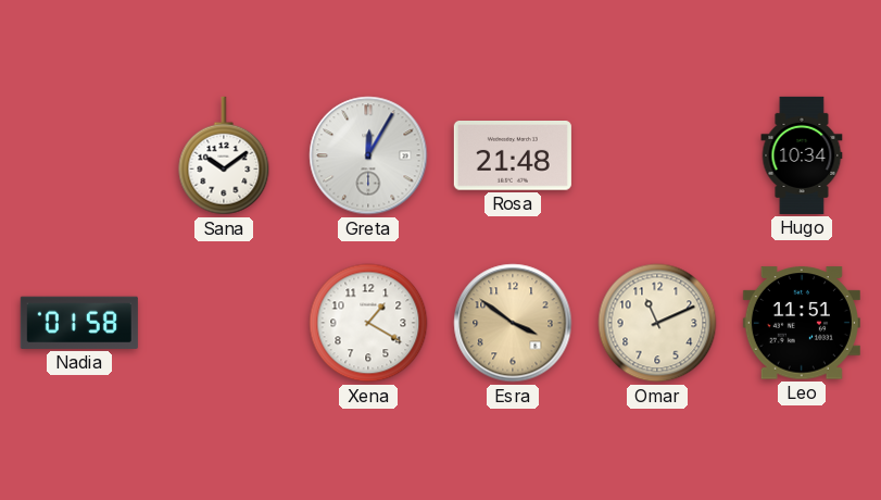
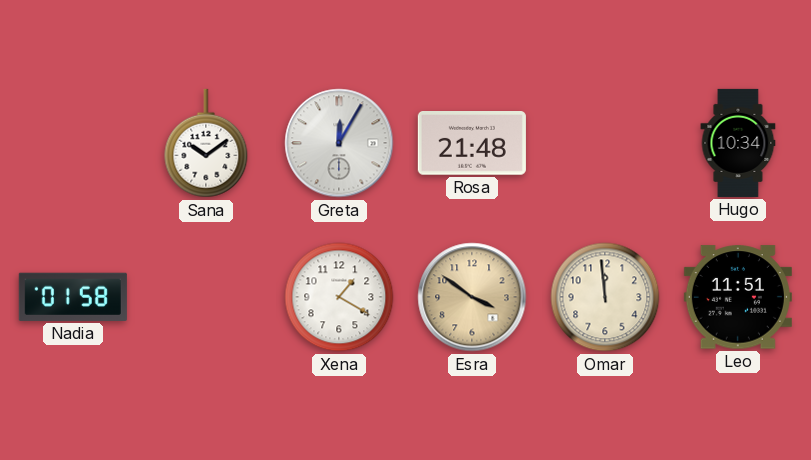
Omar: 11:11 -> 11:59
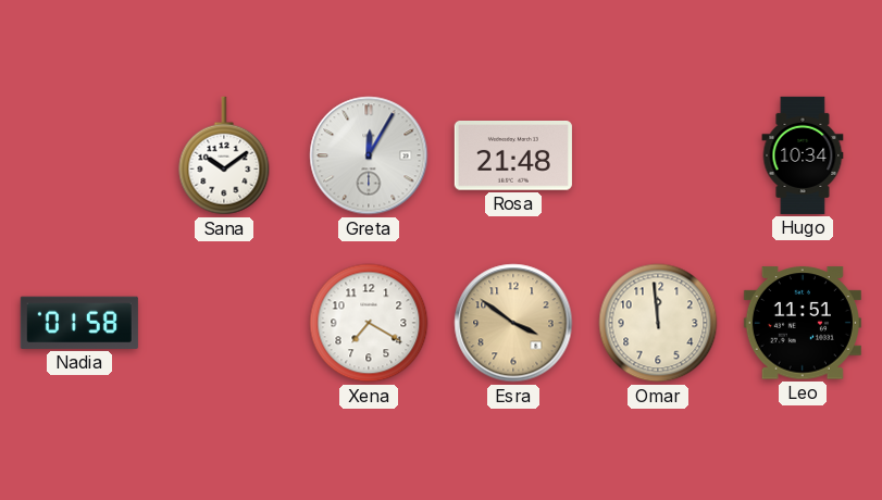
Xena: 1:20 -> 7:20
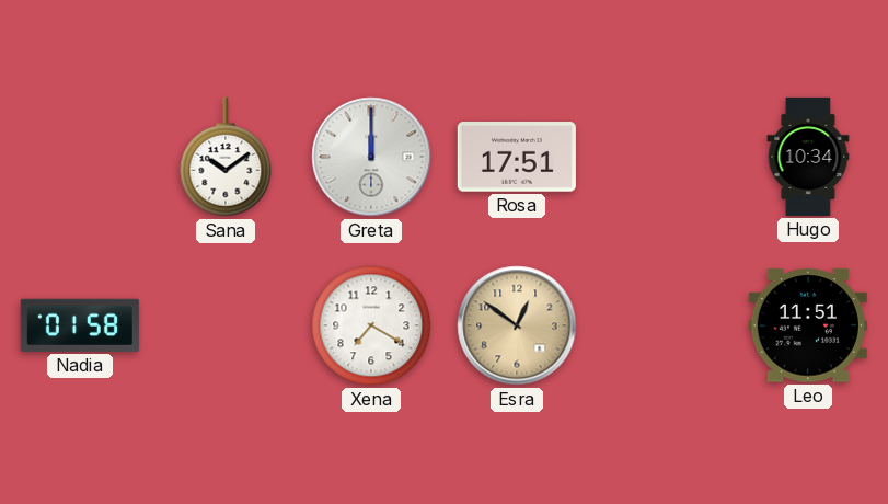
Greta: 12:05 -> 12:00
Rosa: 21:48 -> 17:51
Esra: 3:51 -> 12:51
Omar: 11:59 -> none
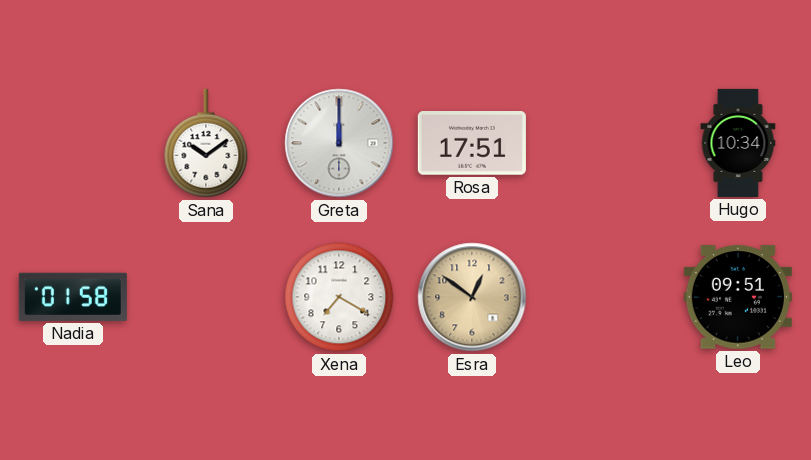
Leo: 11:51 -> 09:51
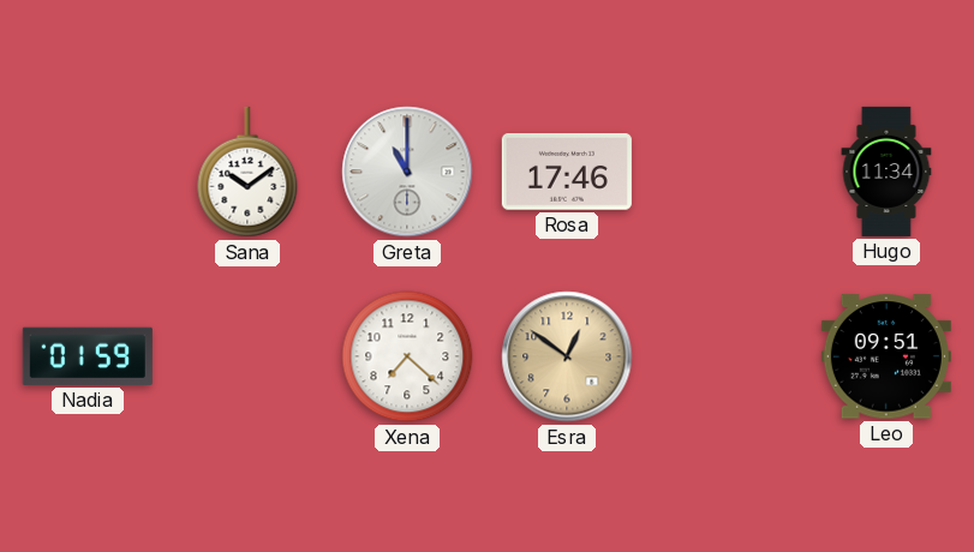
Greta: 12:00 -> 11:00
Rosa: 17:51 -> 17:46
Hugo: 10:34 -> 11:34
Nadia: 01:58 -> 01:59
Xena: 7:20 -> 7:22
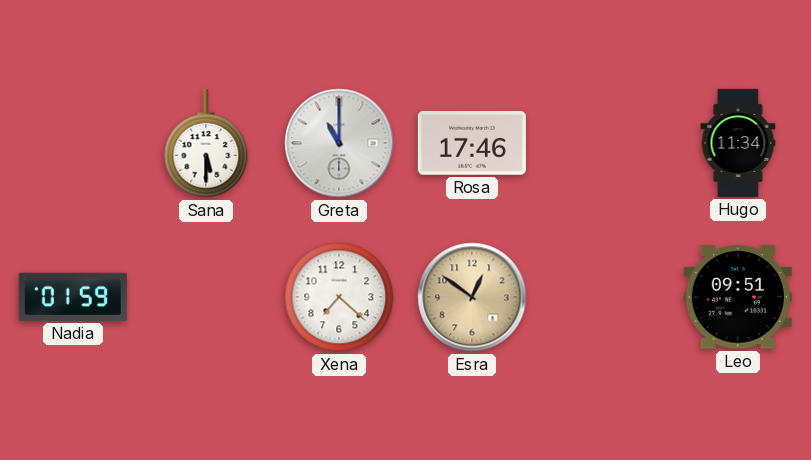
Sana: 10:09 -> 5:30
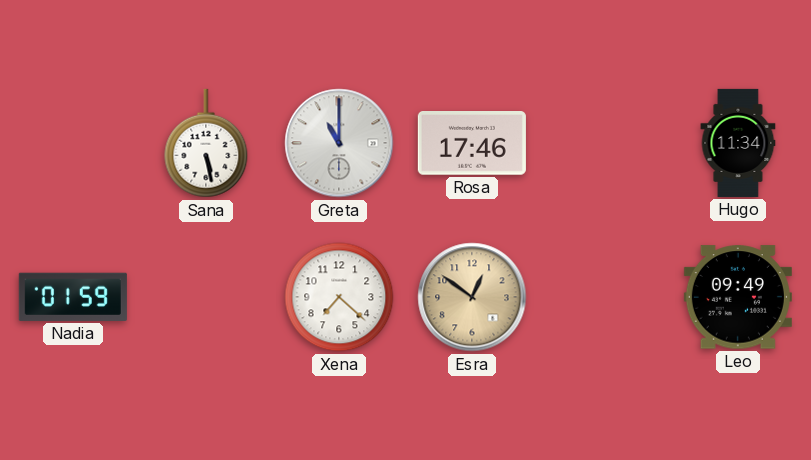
Sana: 5:30 -> 5:28
Leo: 09:51 -> 09:49
